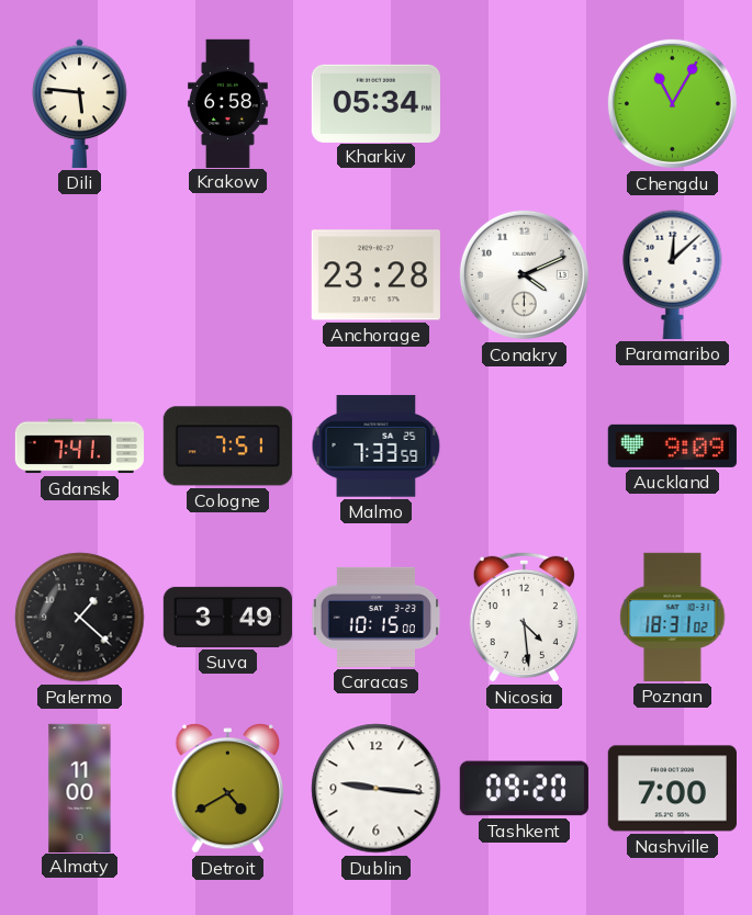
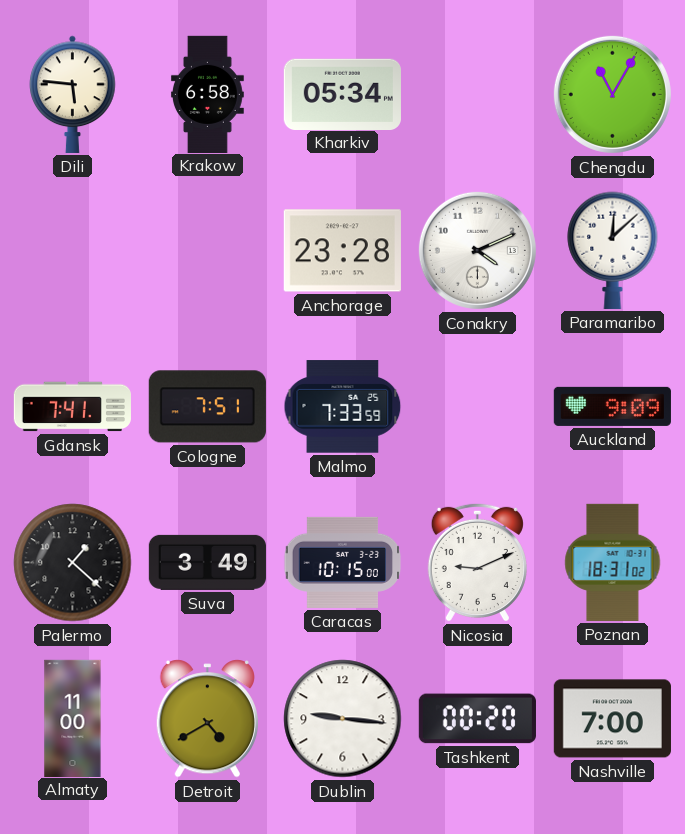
Nicosia: 4:29 -> 9:11
Tashkent: 09:20 -> 00:20
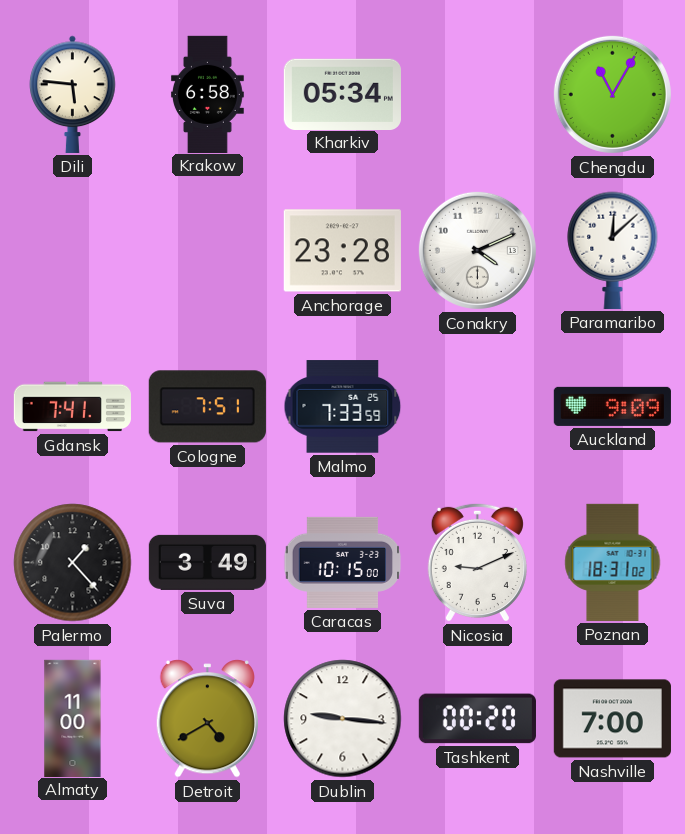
Palermo: 1:22 -> 1:23
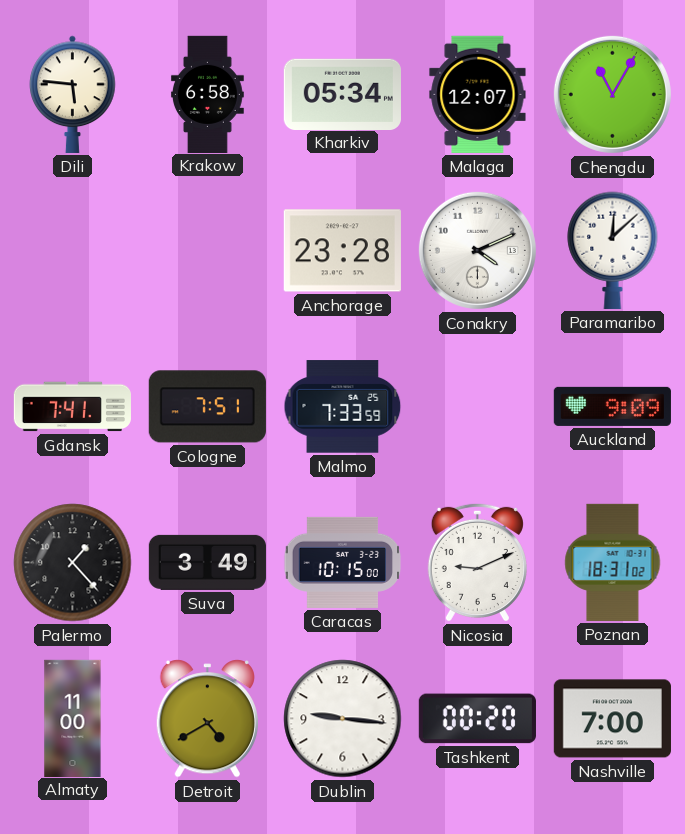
Malaga: none -> 12:07
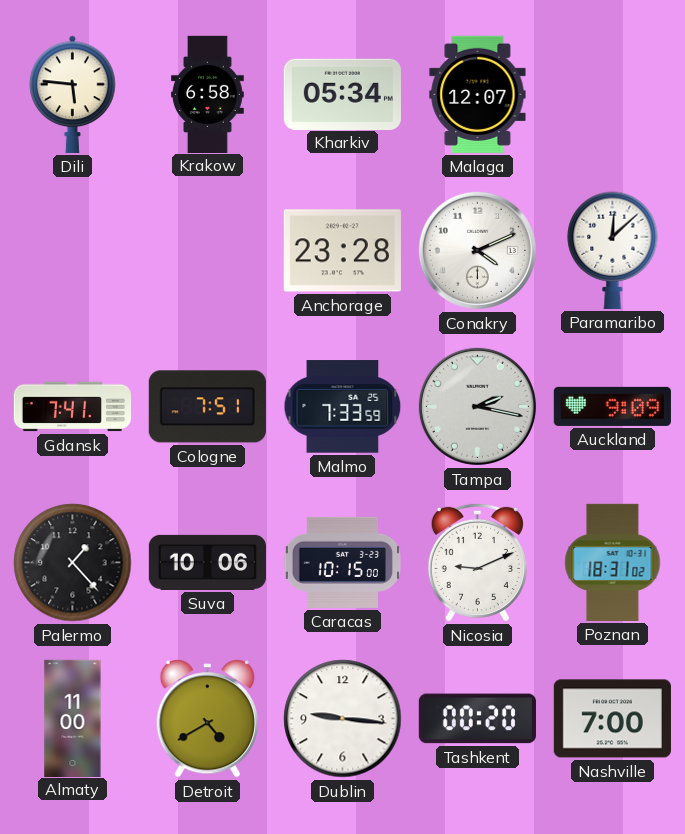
Chengdu: 11:05 -> none
Tampa: none -> 2:17
Suva: 3:49 -> 10:06
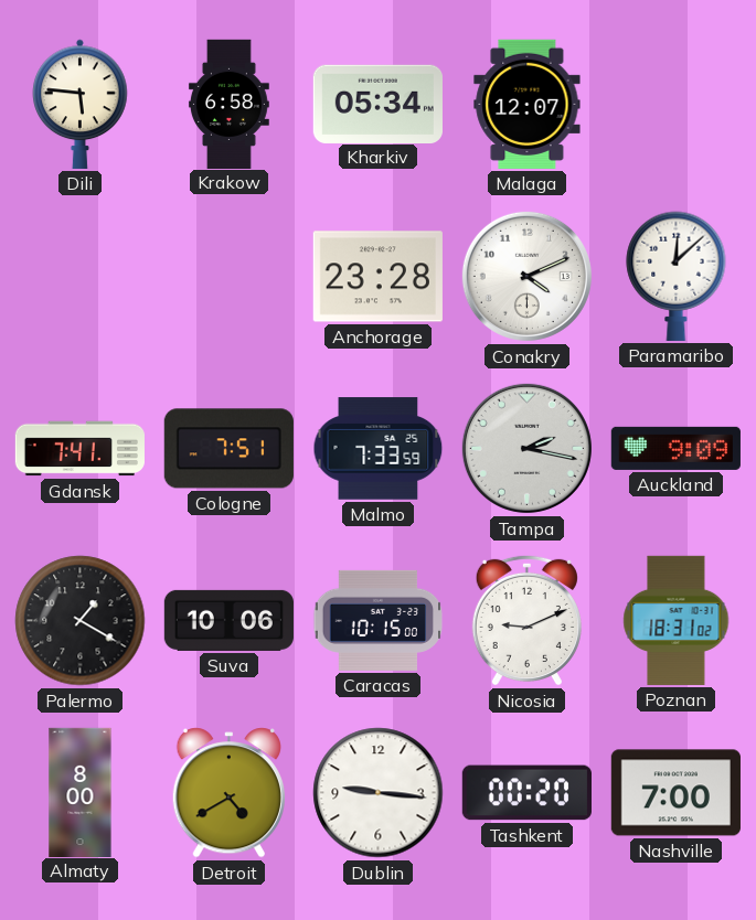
Palermo: 1:23 -> 1:20
Almaty: 11:00 -> 8:00
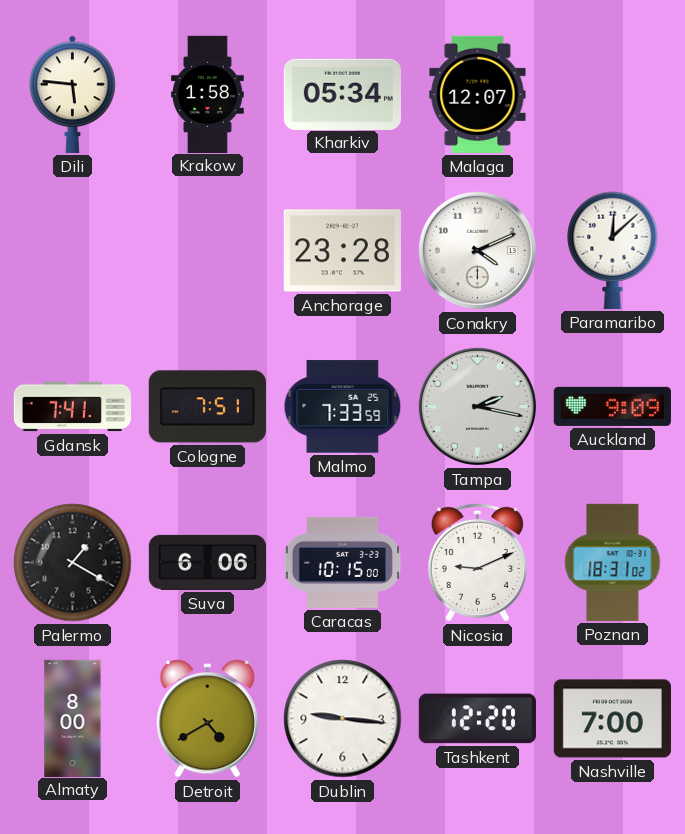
Krakow: 6:58 -> 1:58
Suva: 10:06 -> 6:06
Tashkent: 00:20 -> 12:20
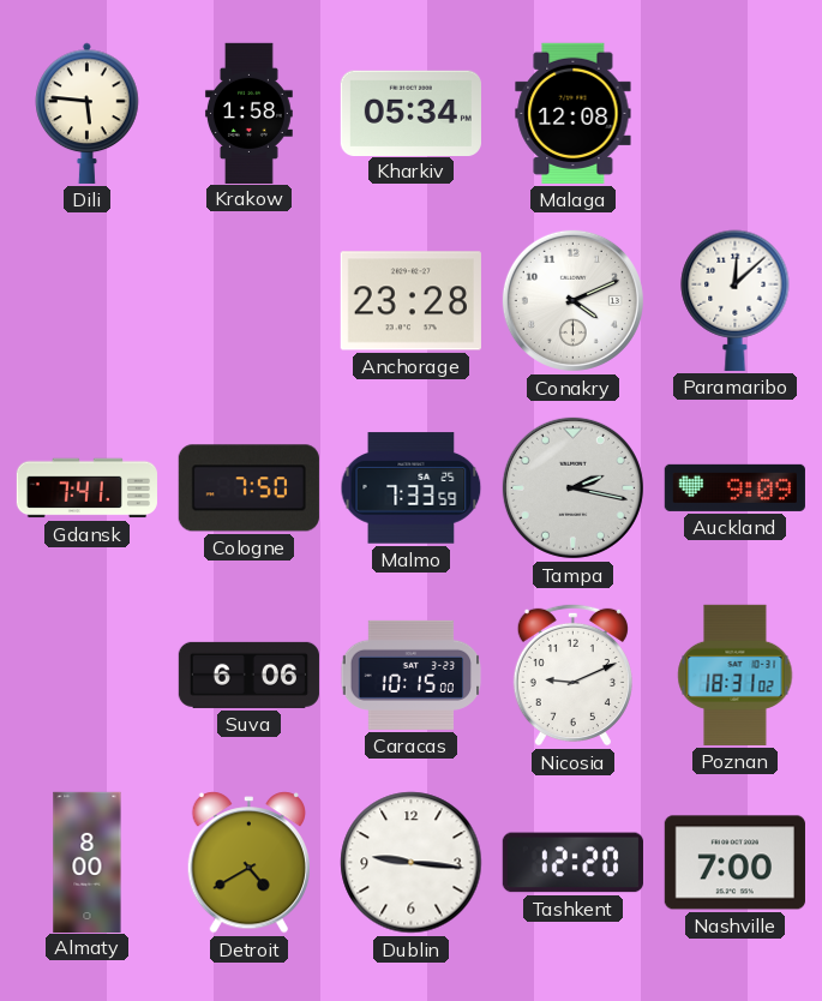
Malaga: 12:07 -> 12:08
Cologne: 7:51 -> 7:50
Palermo: 1:20 -> none
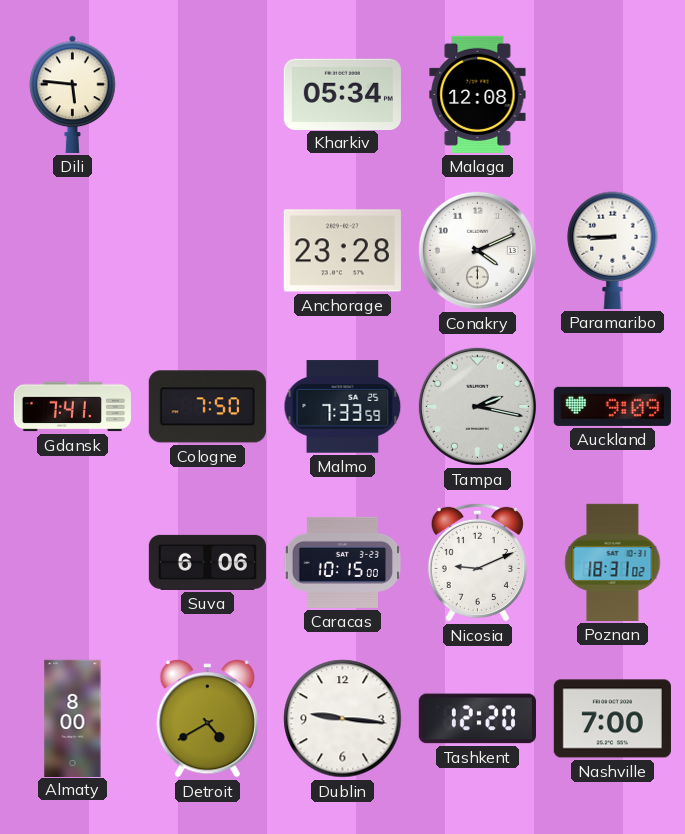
Krakow: 1:58 -> none
Paramaribo: 12:08 -> 8:45
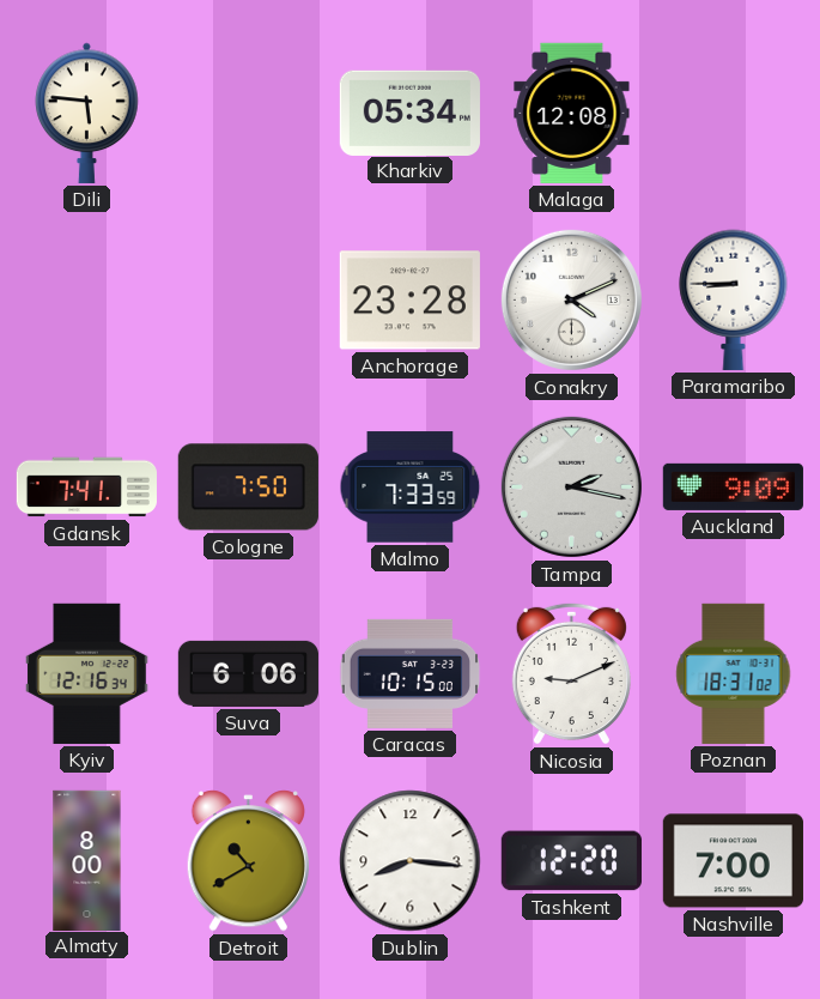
Kyiv: none -> 12:16
Detroit: 4:40 -> 10:40
Dublin: 9:16 -> 8:16
